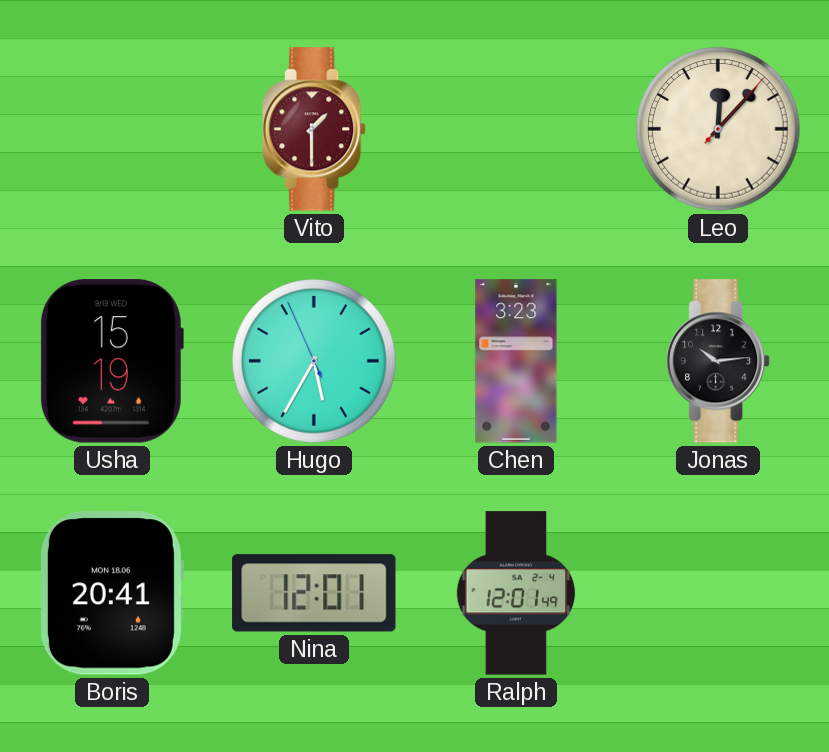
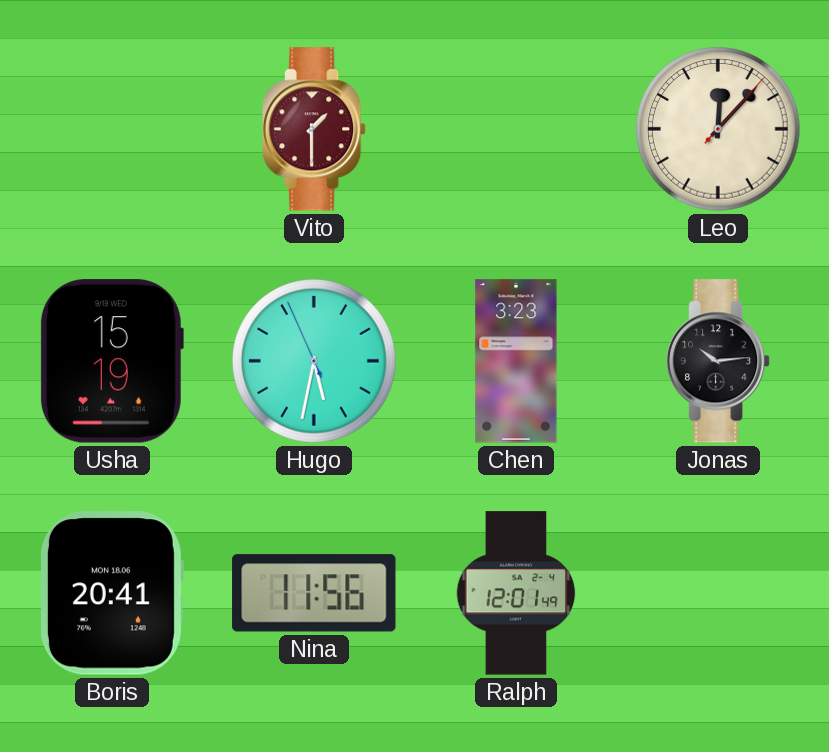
Hugo: 5:34 -> 5:31
Nina: 12:01 -> 11:56
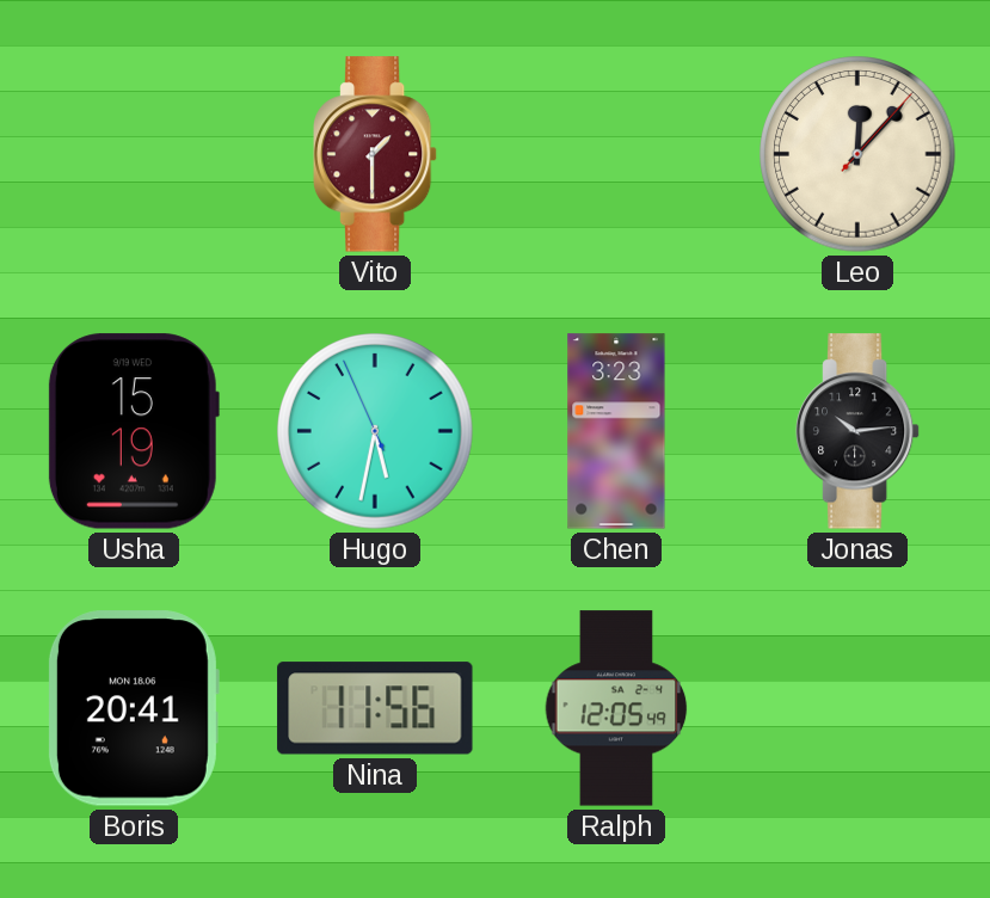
Ralph: 12:01 -> 12:05
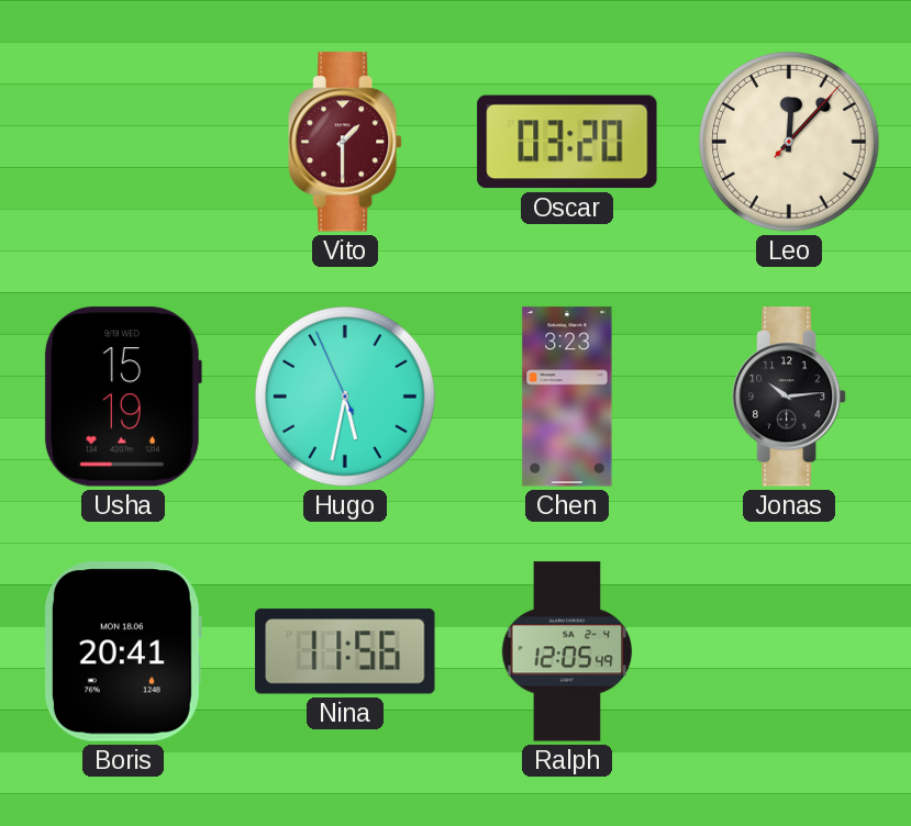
Oscar: none -> 03:20
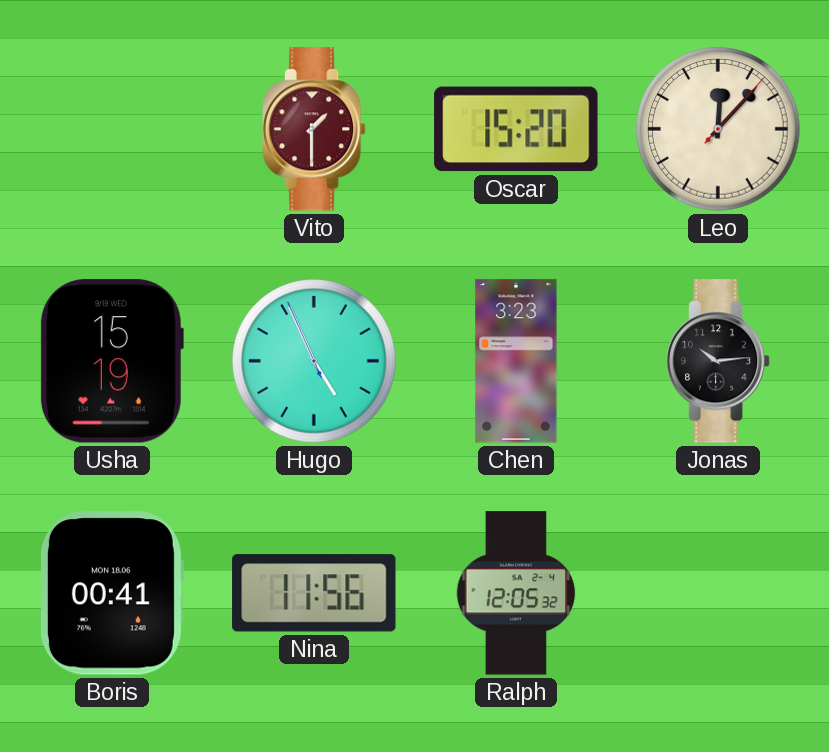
Oscar: 03:20 -> 15:20
Hugo: 5:31 -> 4:55
Boris: 20:41 -> 00:41
Ralph: 12:05:49 -> 12:05:32
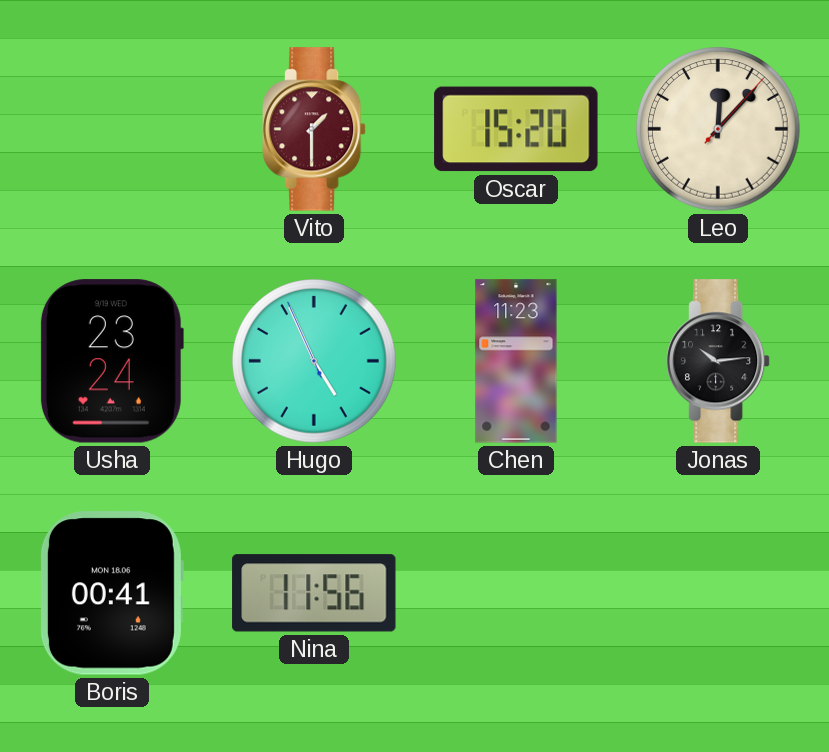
Usha: 15:19 -> 23:24
Chen: 3:23 -> 11:23
Ralph: 12:05 -> none
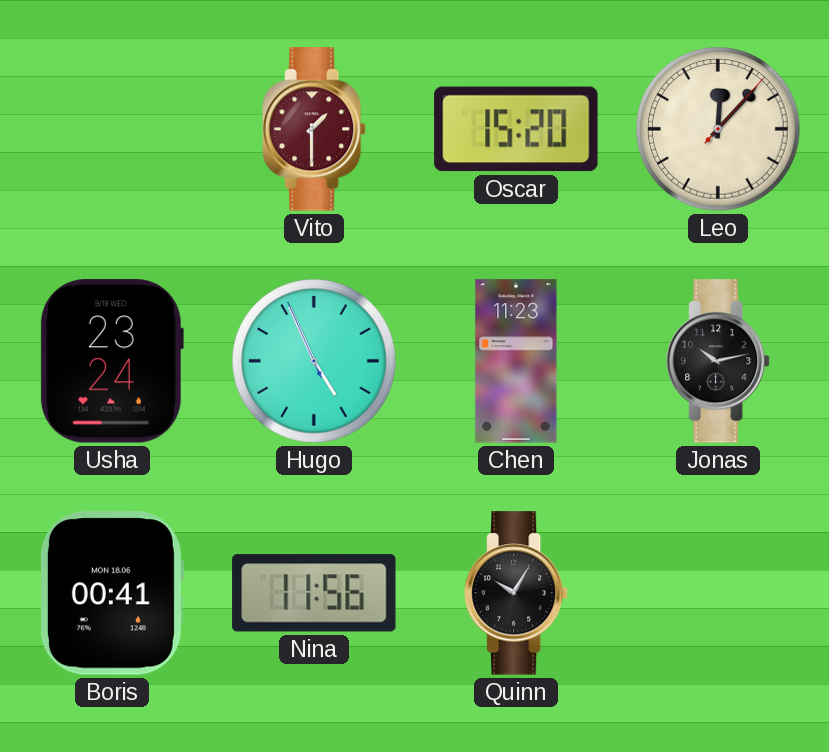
Jonas: 10:14 -> 10:13
Quinn: none -> 10:05
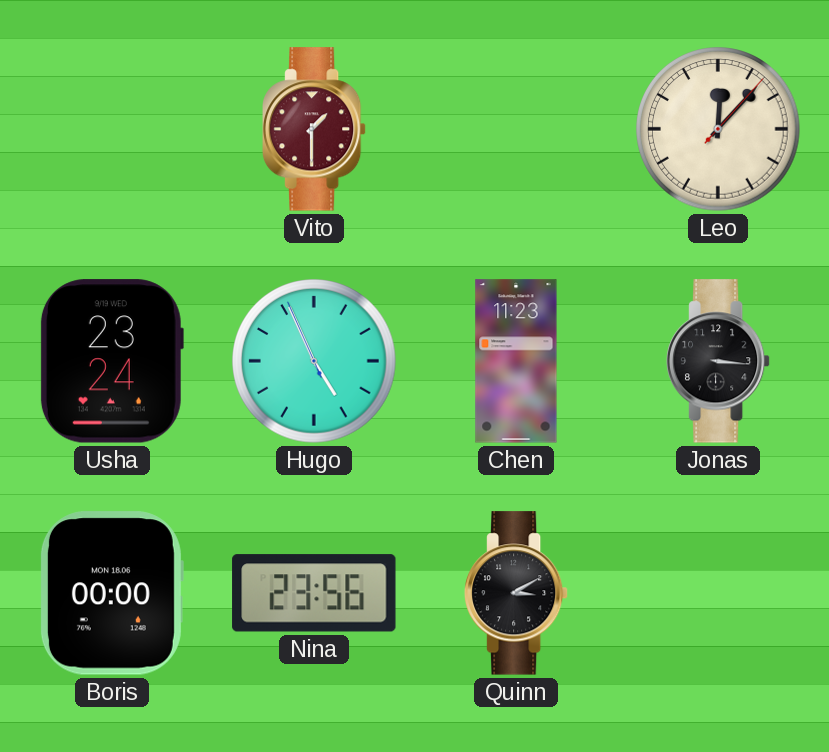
Oscar: 15:20 -> none
Jonas: 10:13 -> 3:16
Boris: 00:41 -> 00:00
Nina: 11:56 -> 23:56
Quinn: 10:05 -> 3:10
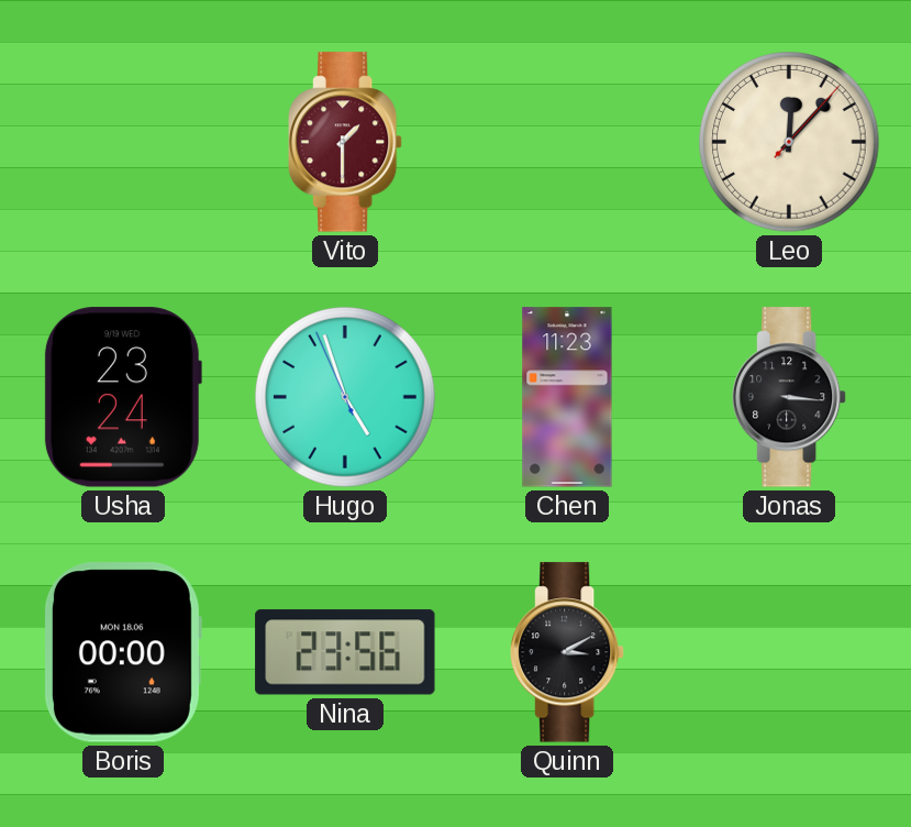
Hugo: 4:55 -> 4:56
